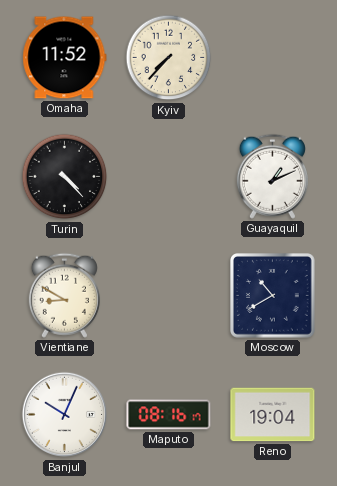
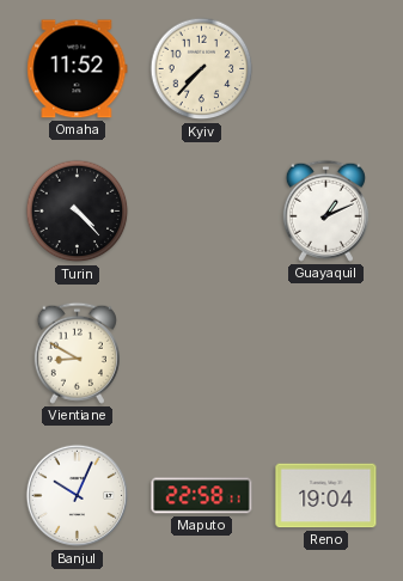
Moscow: 10:40 -> none
Maputo: 08:16 -> 22:58
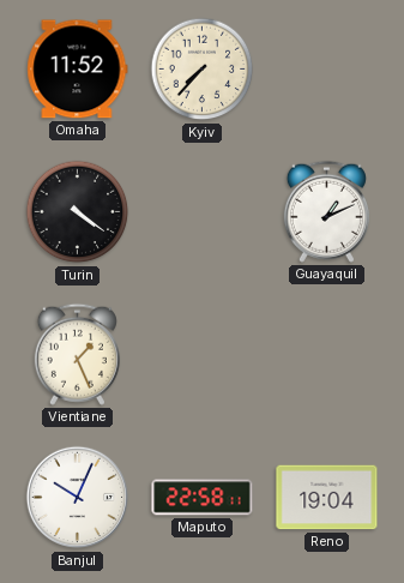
Turin: 4:23 -> 4:21
Vientiane: 8:50 -> 1:26
